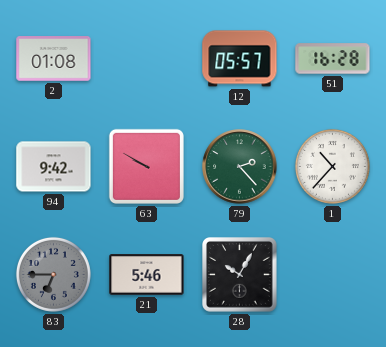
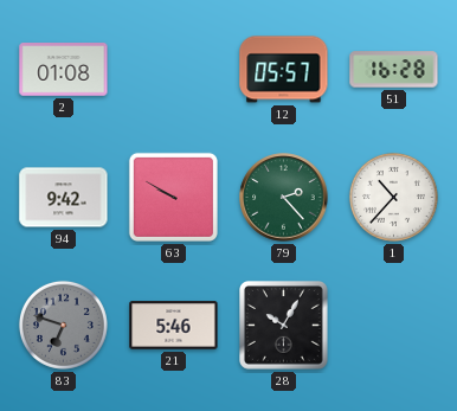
83: 6:45 -> 6:48
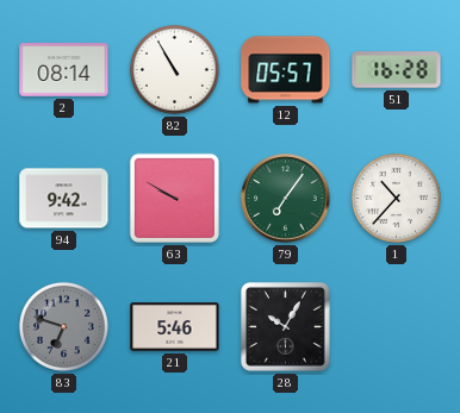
2: 01:08 -> 08:14
82: none -> 10:55
79: 2:23 -> 7:06
